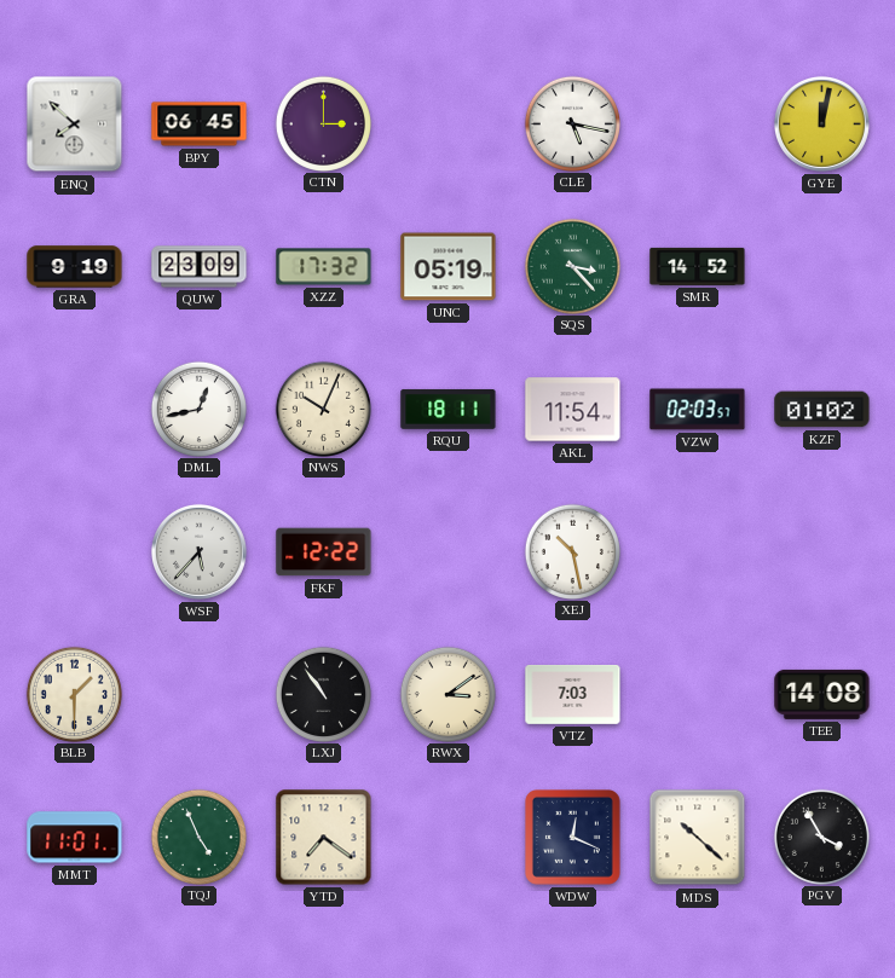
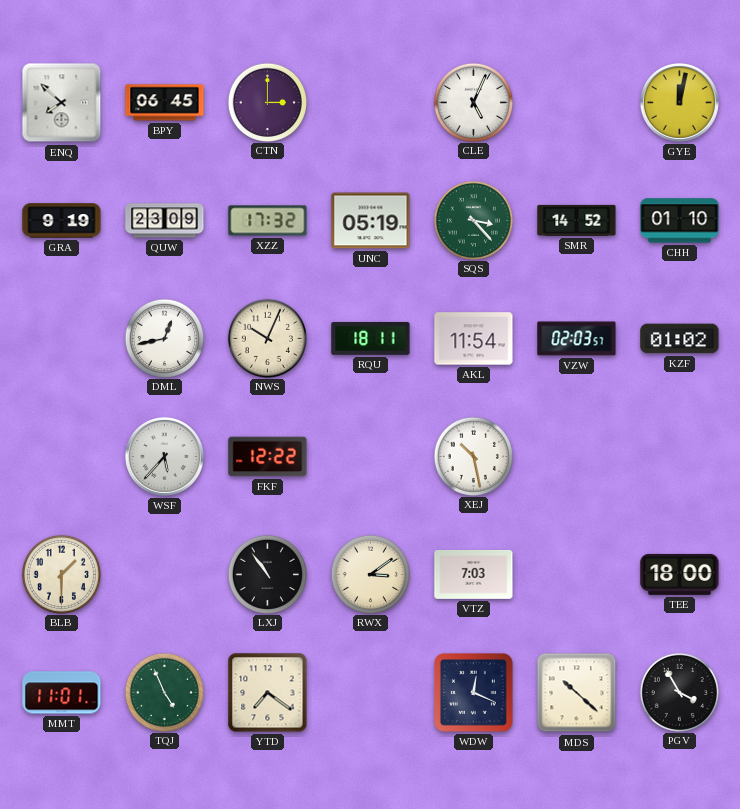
CLE: 5:17 -> 5:04
CHH: none -> 01:10
TEE: 14:08 -> 18:00
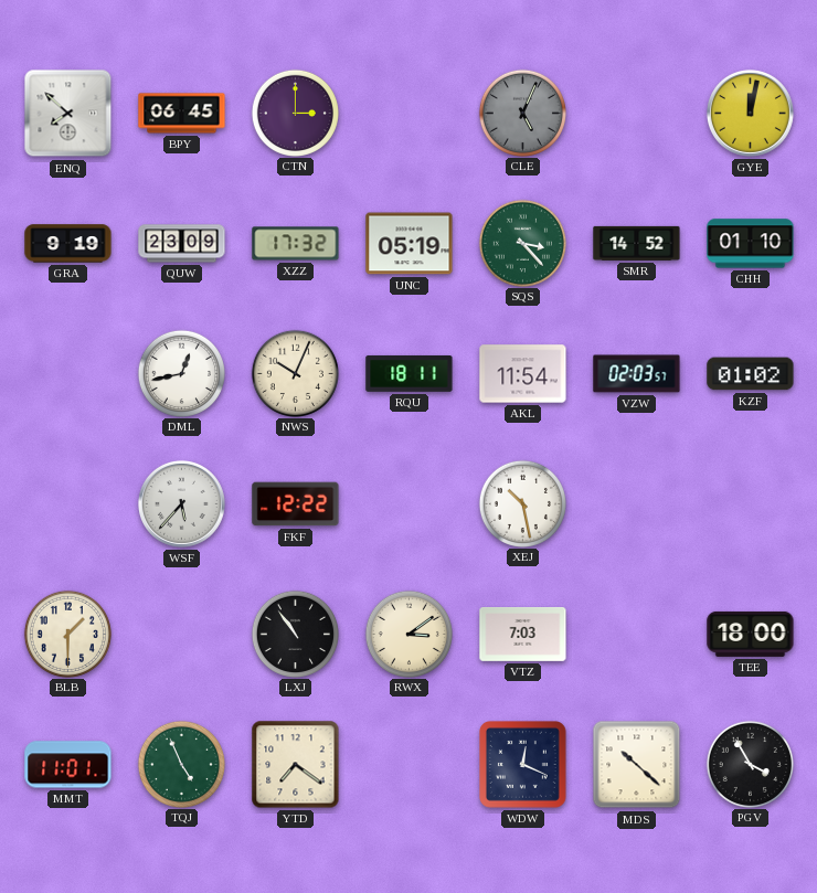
CLE dial: white -> grey
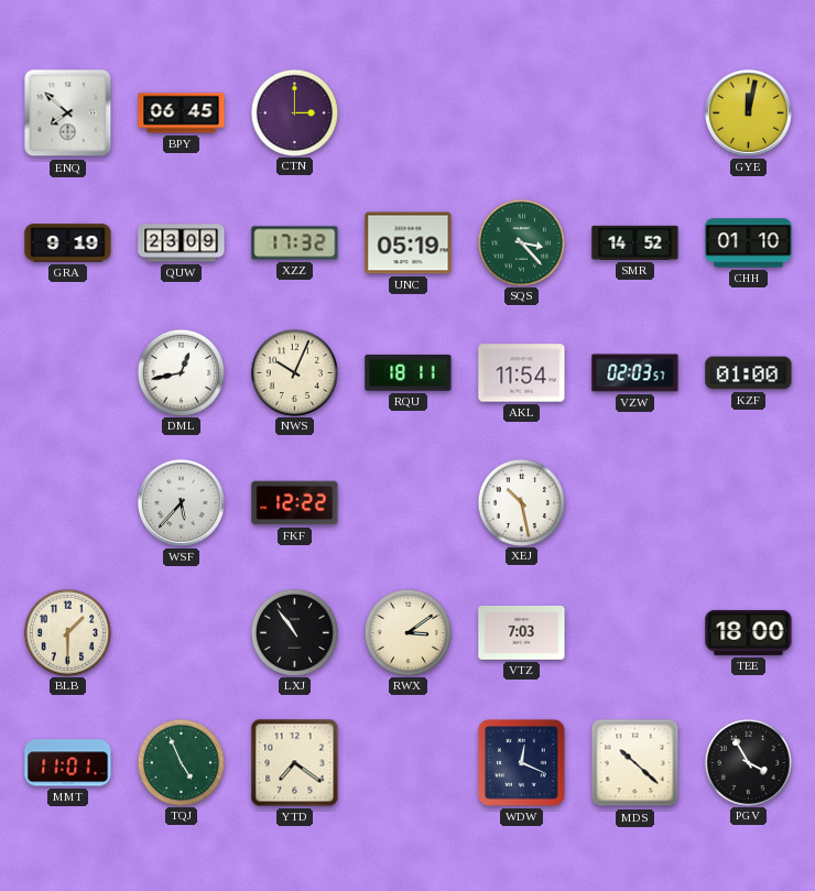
CLE: 5:04 -> none
KZF: 01:02 -> 01:00
